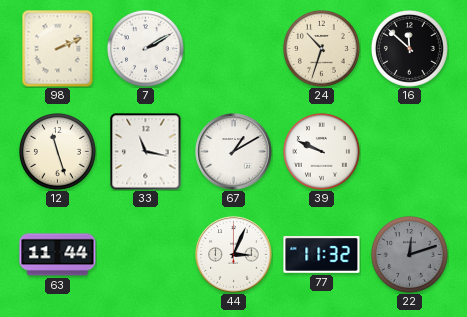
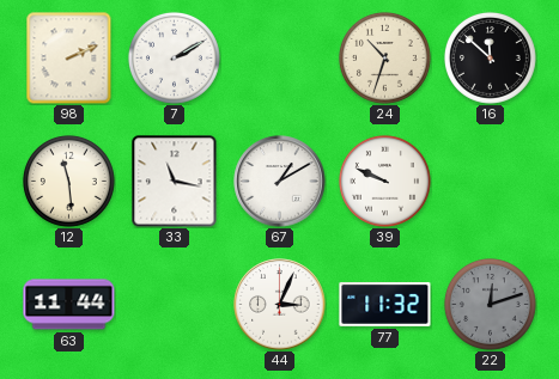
12: 11:27 -> 11:29
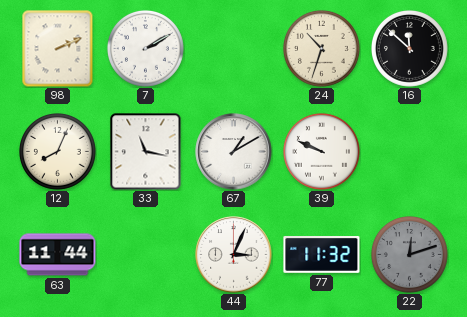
12: 11:29 -> 8:04
